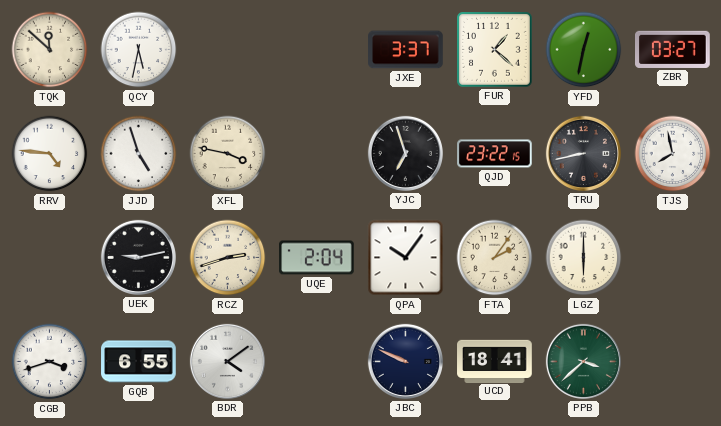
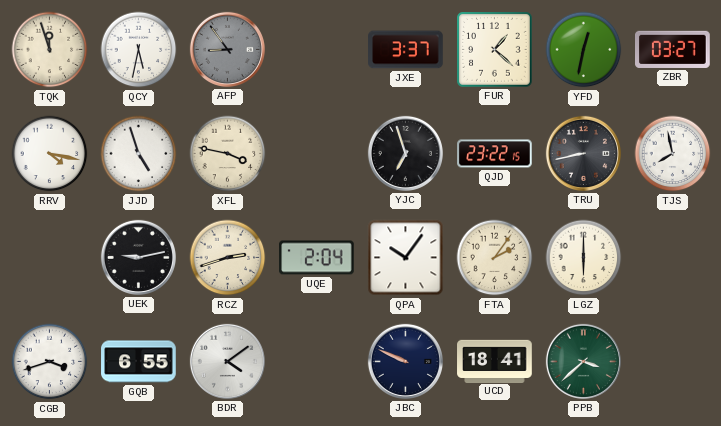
TQK: 11:52 -> 11:57
AFP: none -> 8:54
RRV: 4:46 -> 4:17
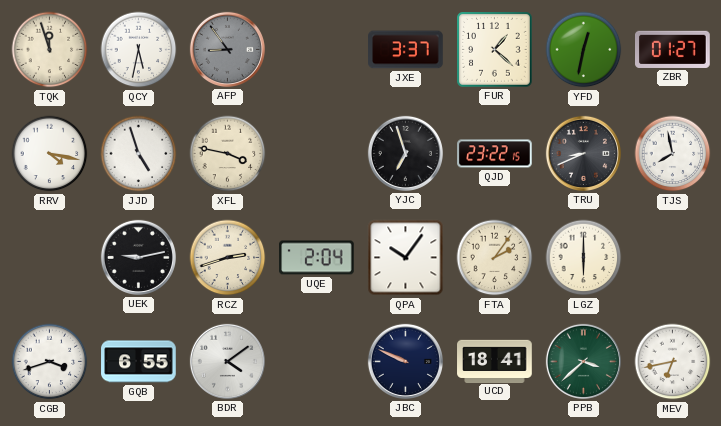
ZBR: 03:27 -> 01:27
TRU: 8:43 -> 8:41
MEV: none -> 6:43
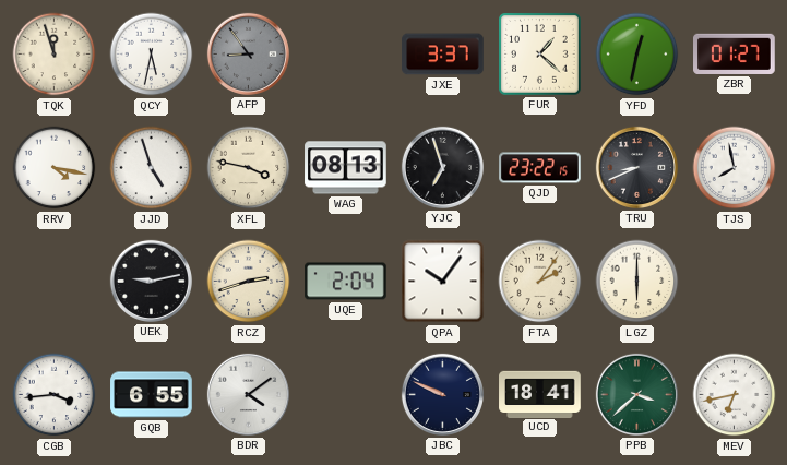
WAG: none -> 08:13
CGB: 3:42 -> 3:44
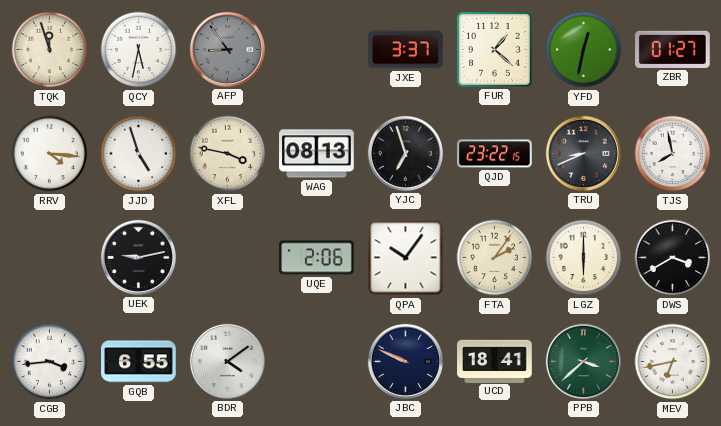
RRV: 4:17 -> 4:16
RCZ: 2:42 -> none
UQE: 2:04 -> 2:06
DWS: none -> 3:40
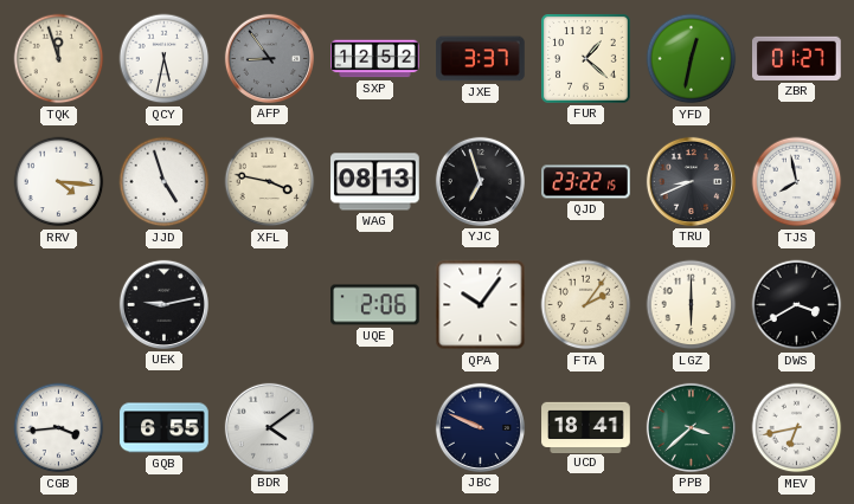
SXP: none -> 12:52
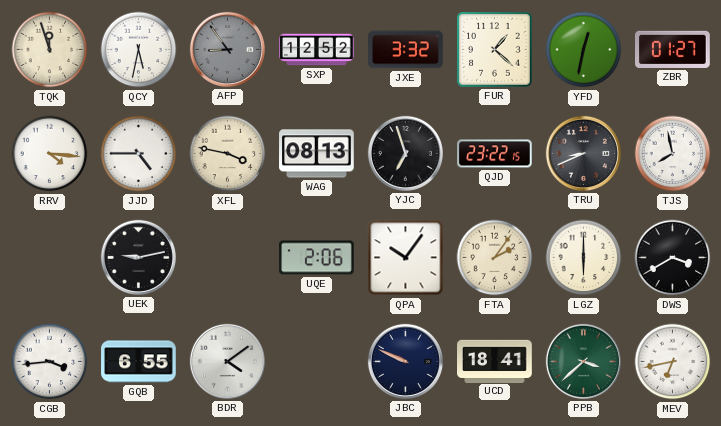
JXE: 3:37 -> 3:32
JJD: 4:57 -> 4:45
